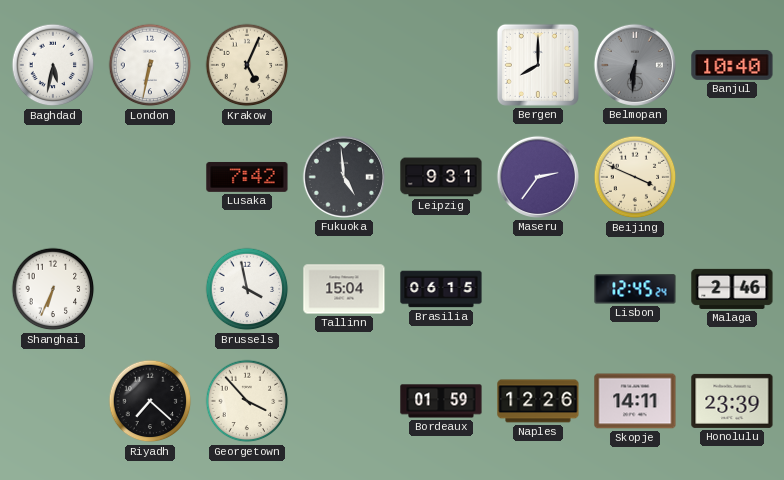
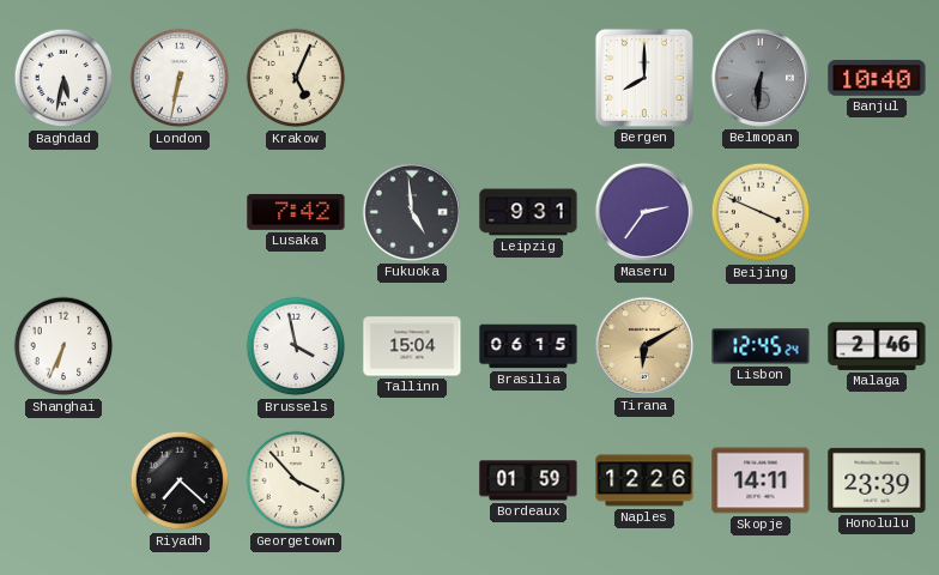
Tirana: none -> 6:10
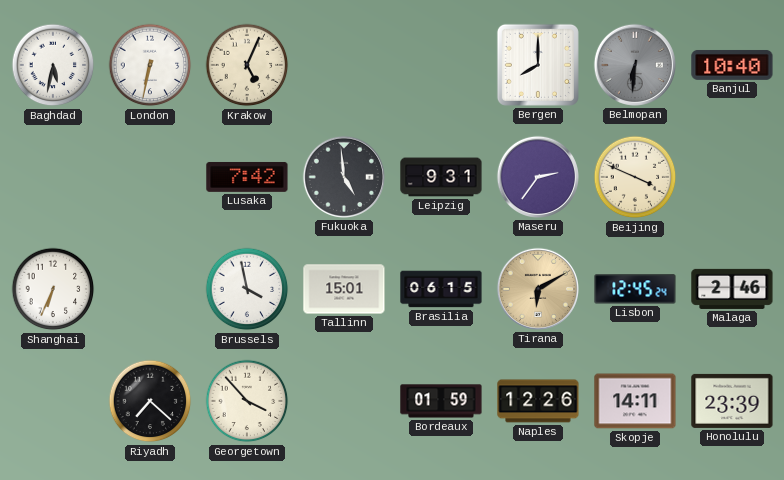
Tallinn: 15:04 -> 15:01
